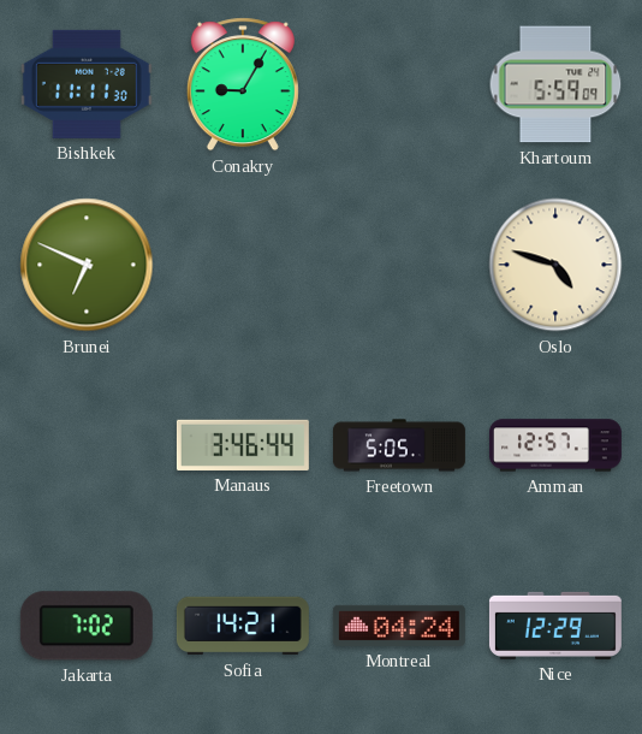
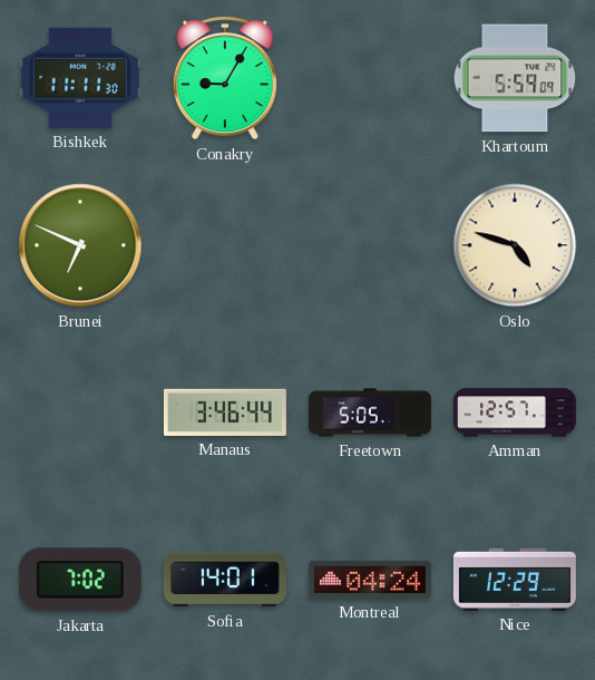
Sofia: 14:21 -> 14:01
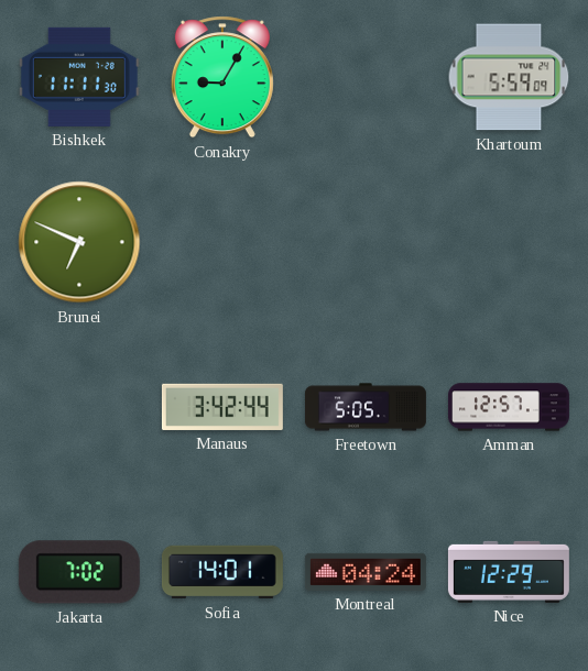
Oslo: 4:48 -> none
Manaus: 3:46 -> 3:42
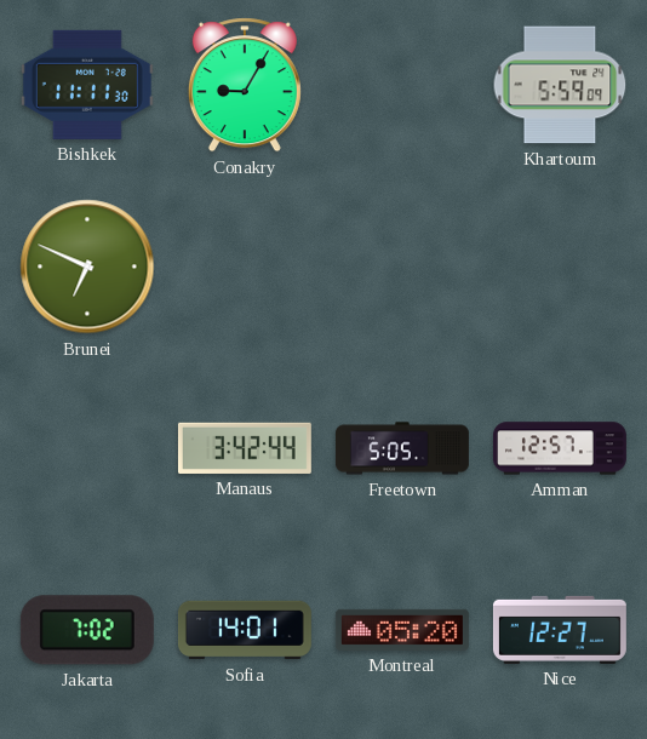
Montreal: 04:24 -> 05:20
Nice: 12:29 -> 12:27
